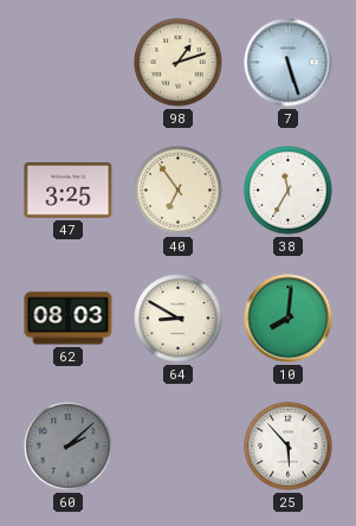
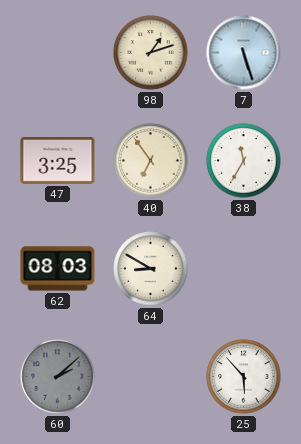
10: 8:01 -> none
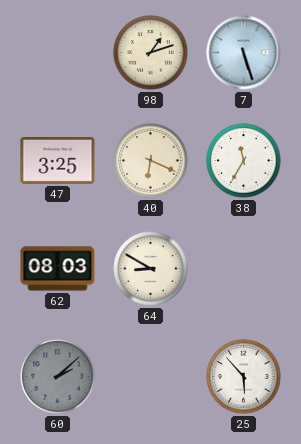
40: 6:54 -> 6:19
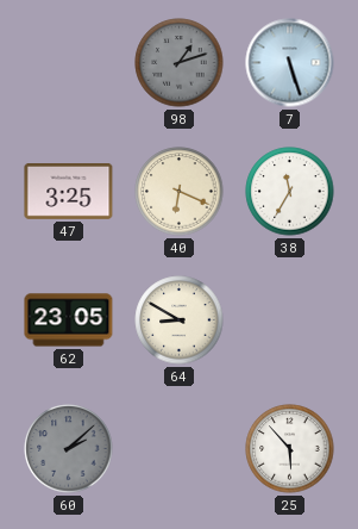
98 dial: cream -> grey
62: 08:03 -> 23:05
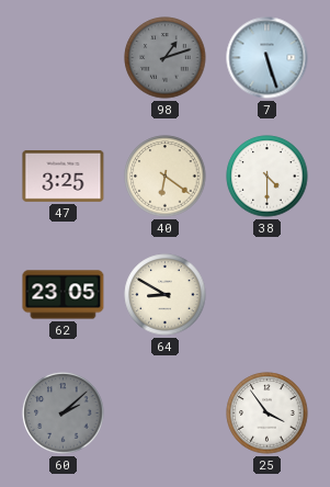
40: 6:19 -> 6:21
38: 11:35 -> 4:30
25: 5:53 -> 3:54
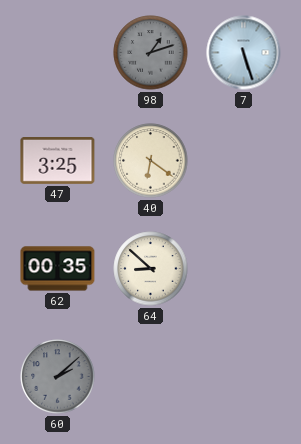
38: 4:30 -> none
62: 23:05 -> 00:35
64: 8:50 -> 8:52
25: 3:54 -> none
